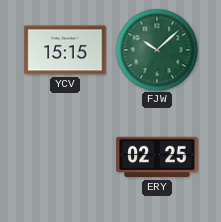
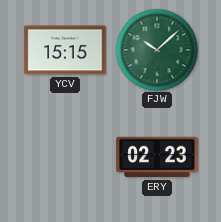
ERY: 02:25 -> 02:23
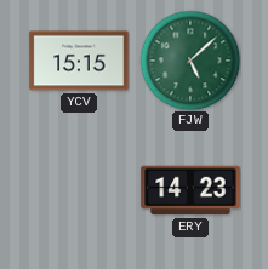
FJW: 10:08 -> 5:08
ERY: 02:23 -> 14:23
